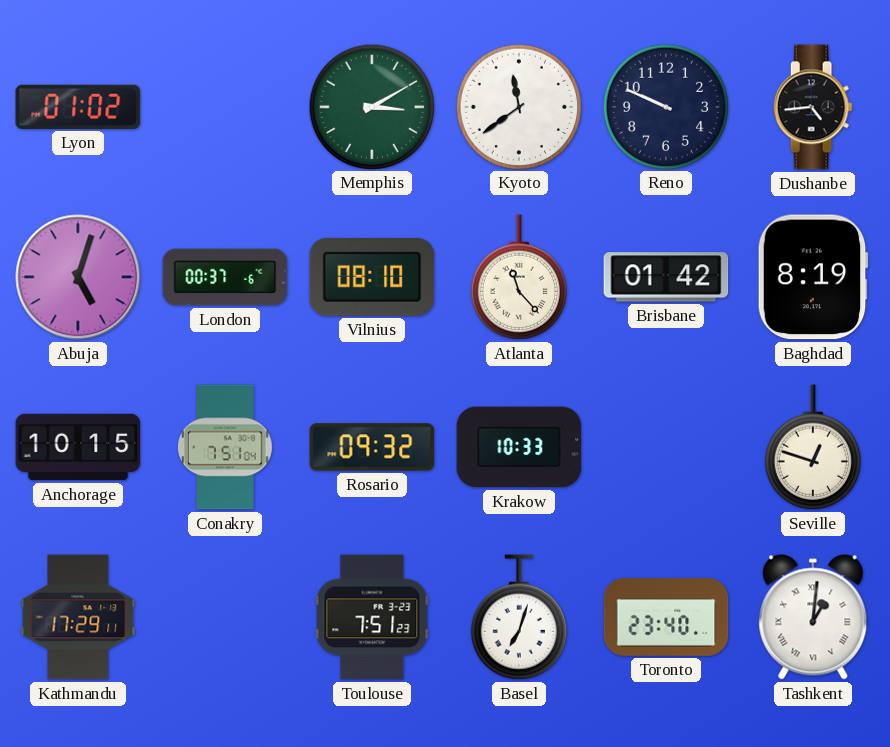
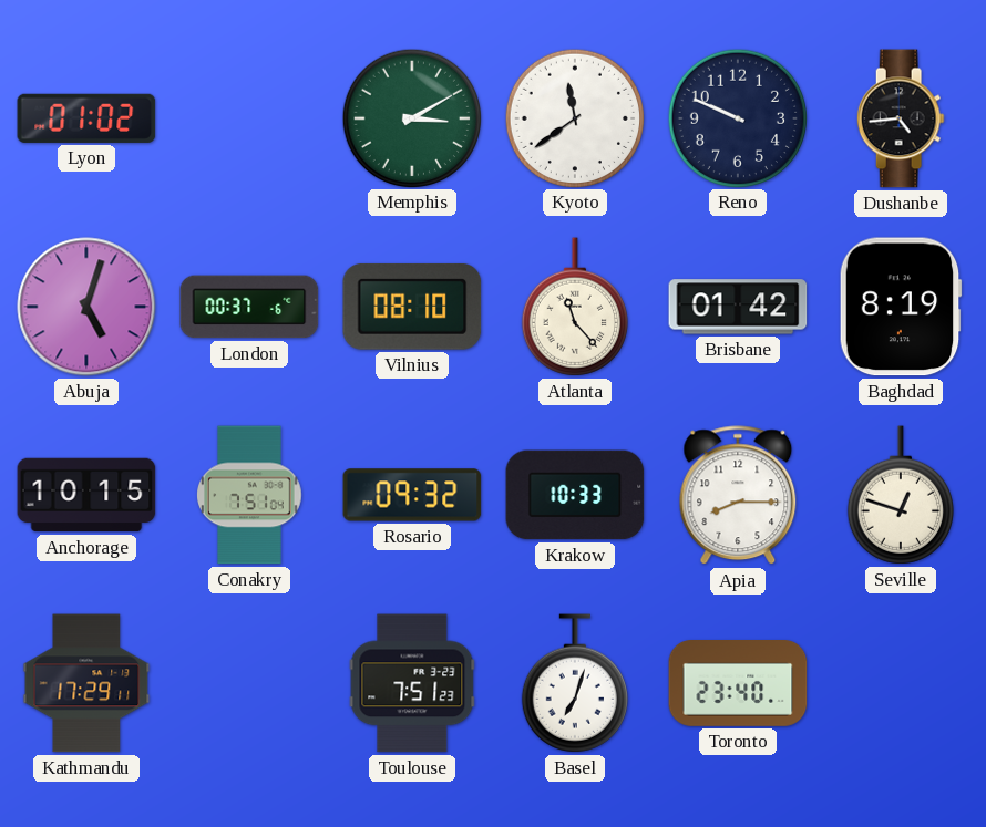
Apia: none -> 8:15
Tashkent: 1:01 -> none
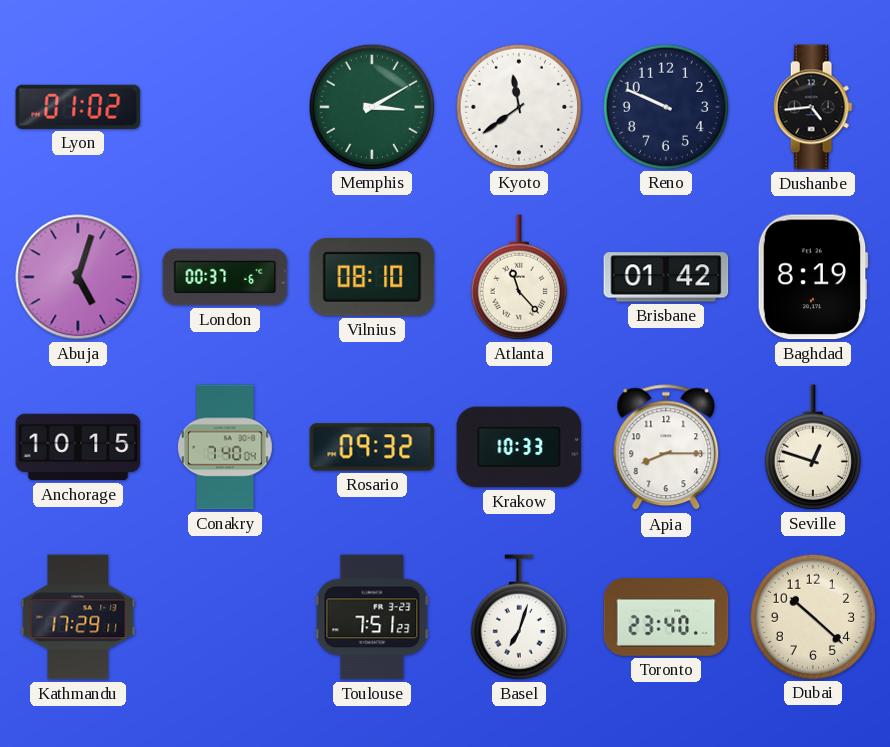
Conakry: 7:51 -> 7:40
Dubai: none -> 10:22
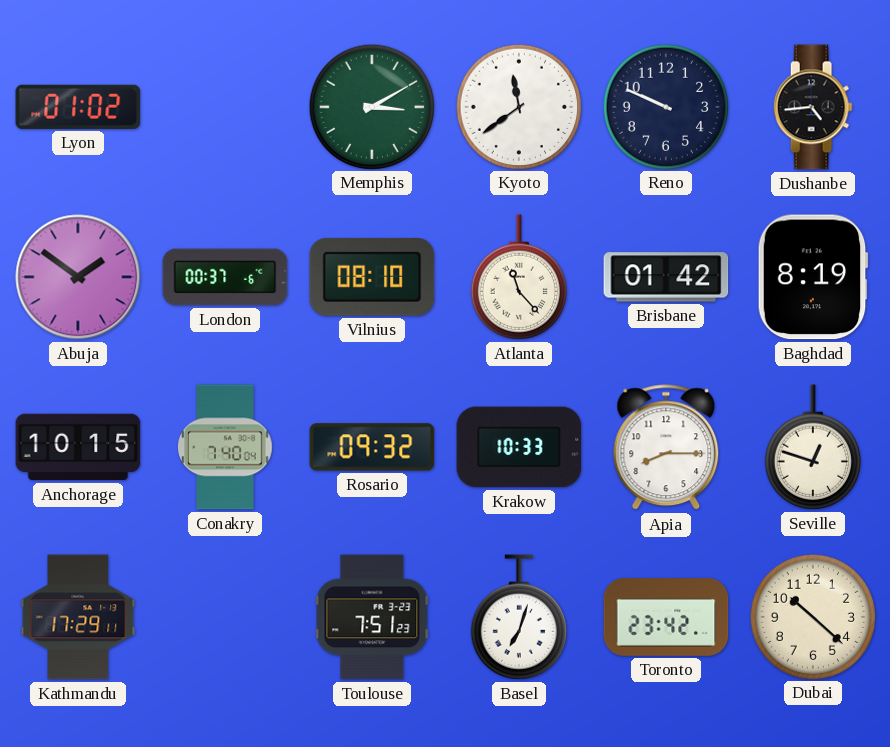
Abuja: 5:03 -> 1:51
Toronto: 23:40 -> 23:42
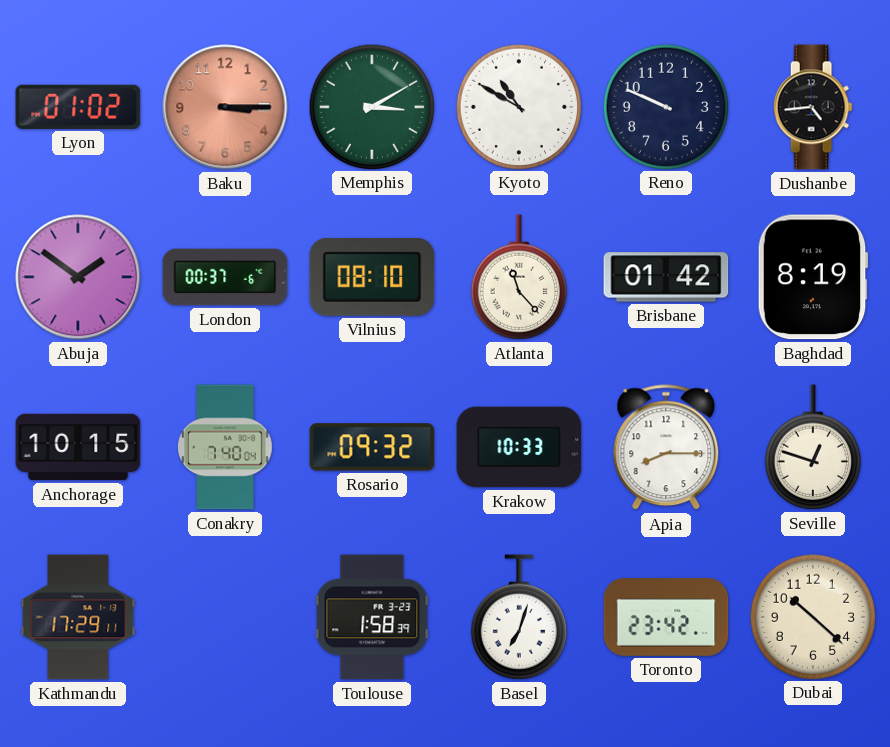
Baku: none -> 3:15
Kyoto: 11:39 -> 10:50
Toulouse: 7:51 -> 1:58
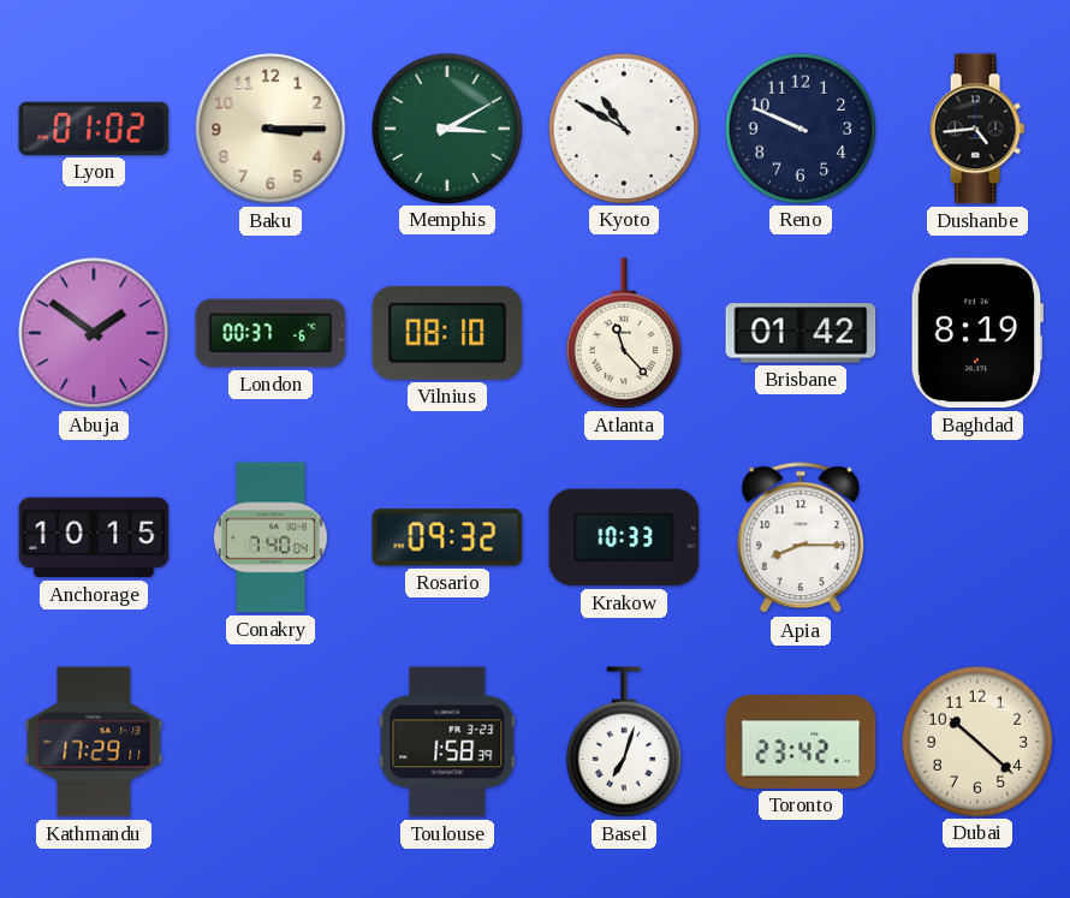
Baku dial: salmon -> cream
Seville: 12:48 -> none
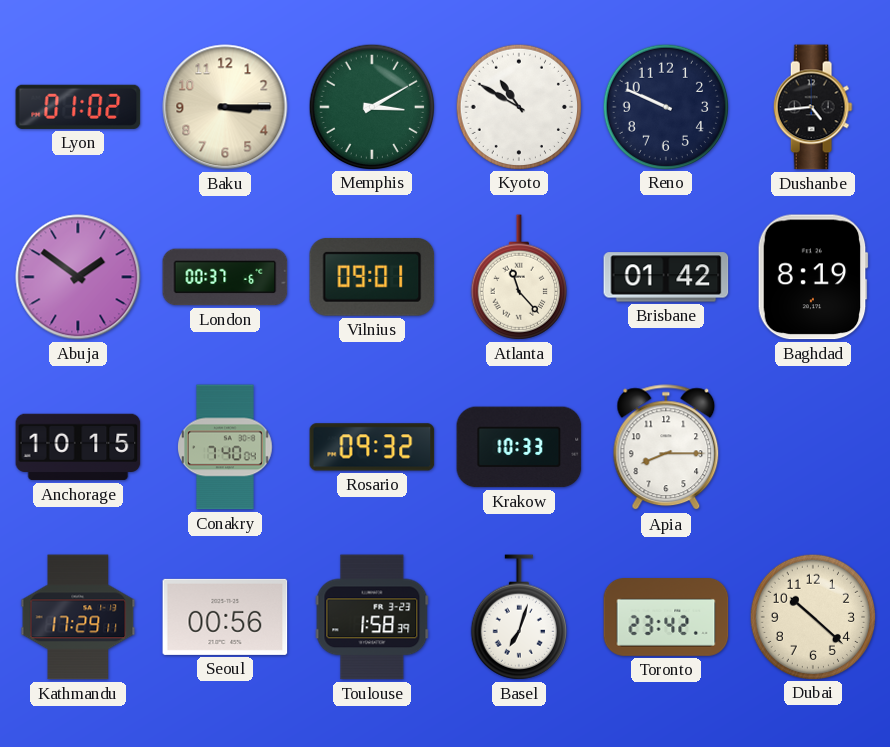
Vilnius: 08:10 -> 09:01
Seoul: none -> 00:56
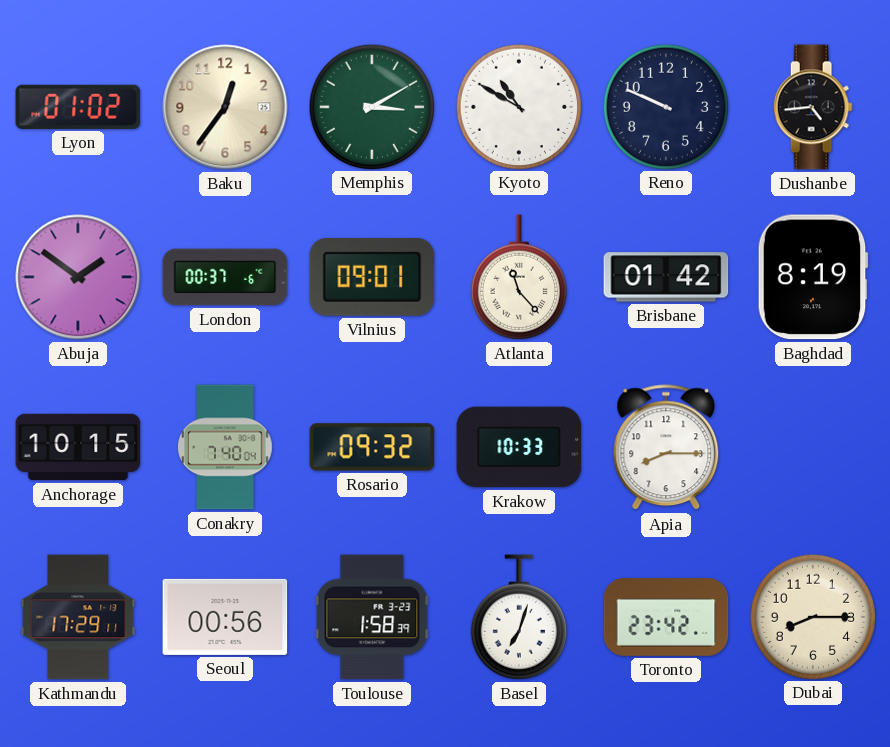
Baku: 3:15 -> 12:36
Dubai: 10:22 -> 8:15
